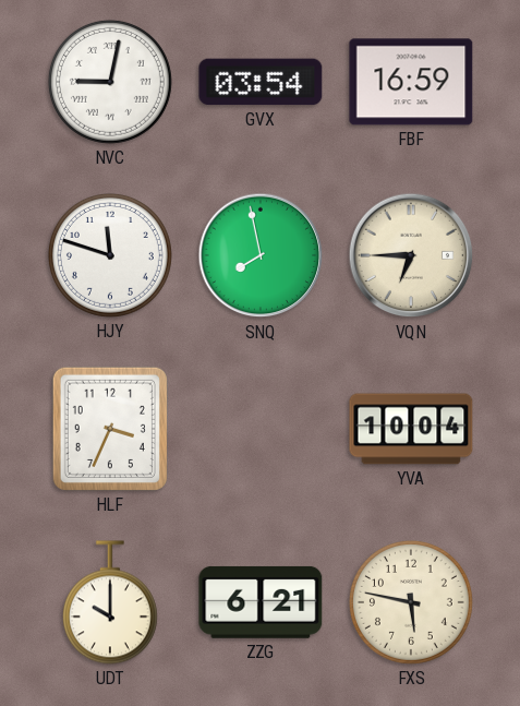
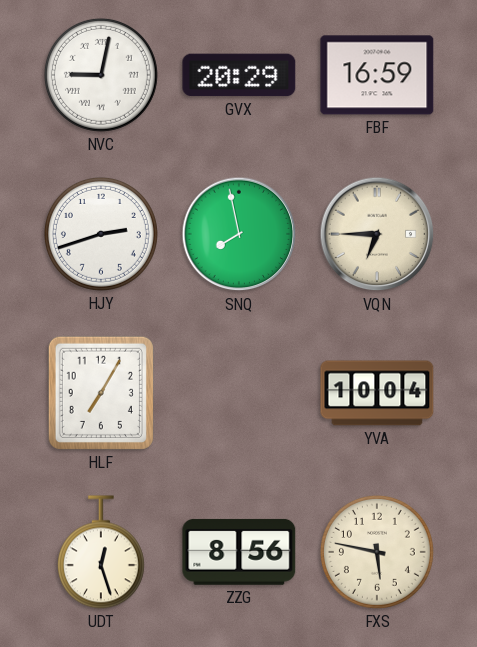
GVX: 03:54 -> 20:29
HJY: 11:48 -> 2:42
HLF: 3:34 -> 7:05
UDT: 10:00 -> 12:27
ZZG: 6:21 -> 8:56
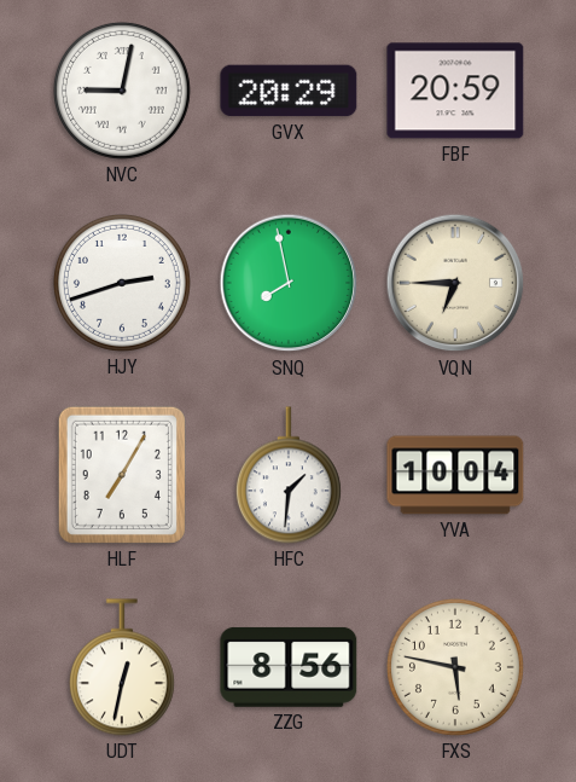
FBF: 16:59 -> 20:59
HFC: none -> 1:31
UDT: 12:27 -> 12:32
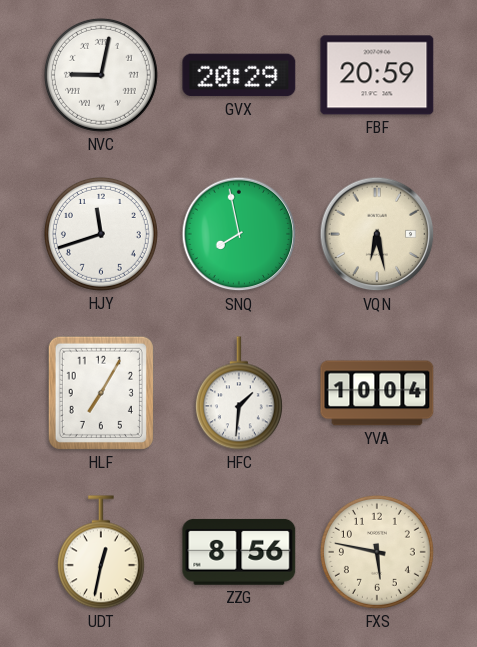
HJY: 2:42 -> 11:42
VQN: 6:45 -> 6:28
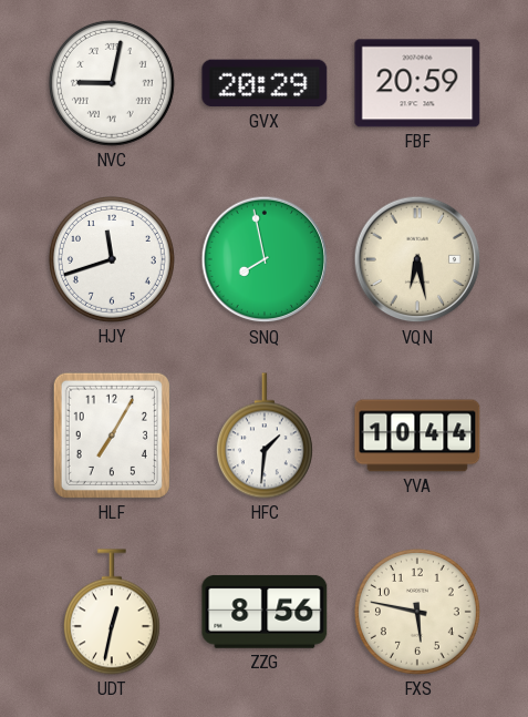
YVA: 10:04 -> 10:44
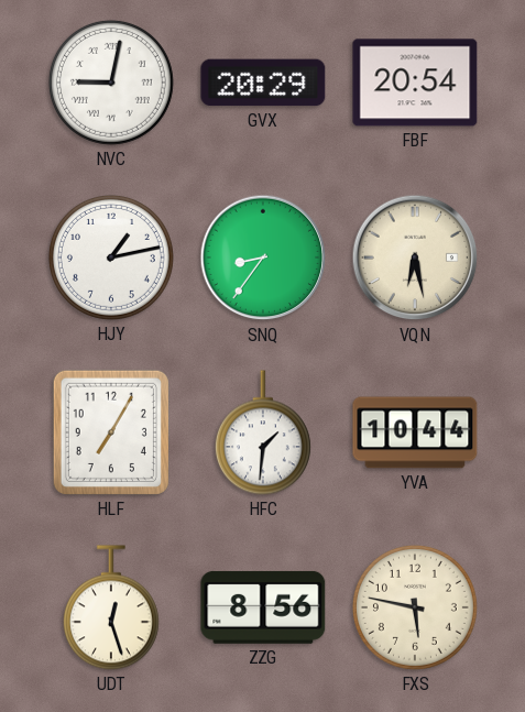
FBF: 20:59 -> 20:54
HJY: 11:42 -> 1:13
SNQ: 7:58 -> 8:36
UDT: 12:32 -> 12:27
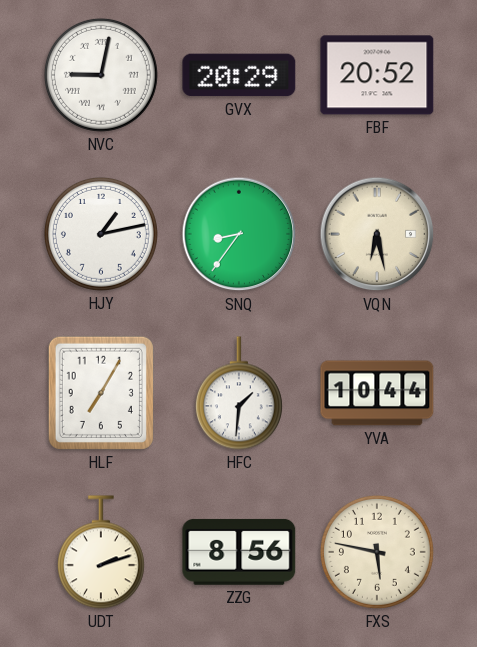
FBF: 20:54 -> 20:52
UDT: 12:27 -> 2:12
